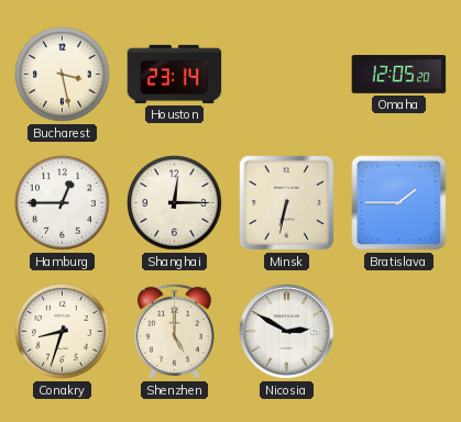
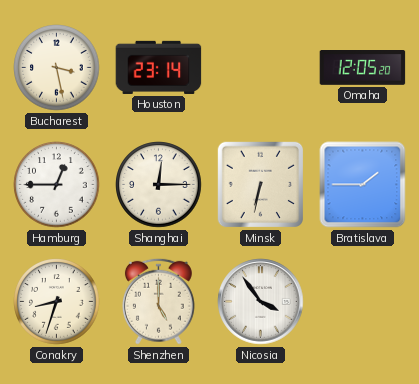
Nicosia: 2:50 -> 3:54
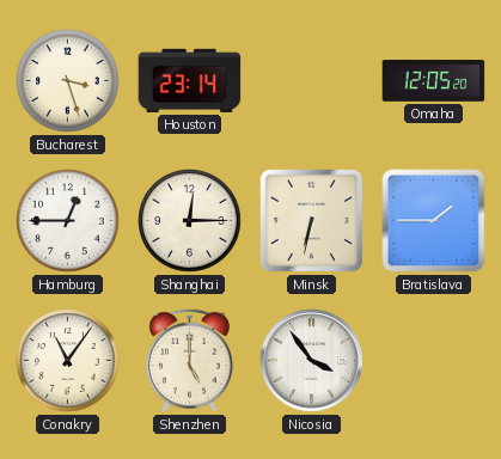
Bucharest: 3:28 -> 3:27
Conakry: 8:33 -> 11:06
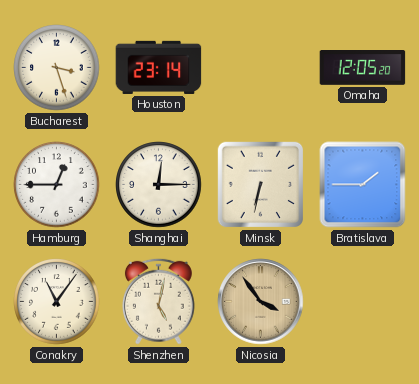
Shenzhen: 5:00 -> 5:02
Nicosia dial: white -> champagne
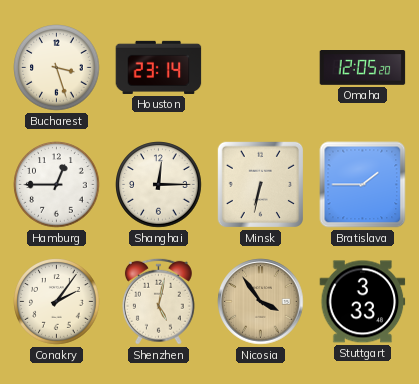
Conakry: 11:06 -> 2:06
Stuttgart: none -> 3:33
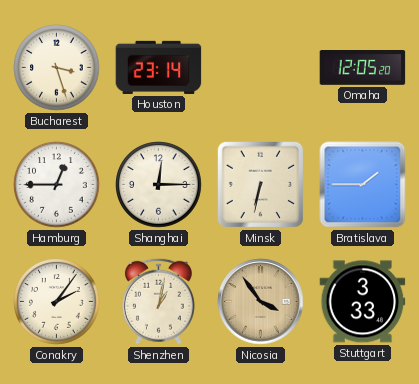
Shenzhen: 5:02 -> 1:02
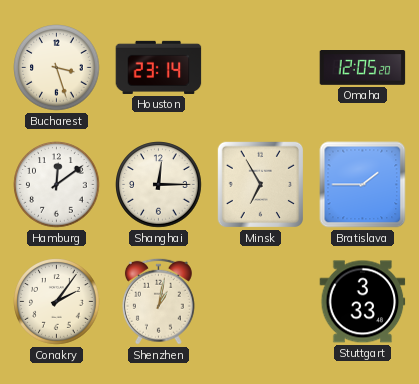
Hamburg: 12:45 -> 12:09
Minsk: 6:32 -> 6:55
Nicosia: 3:54 -> none
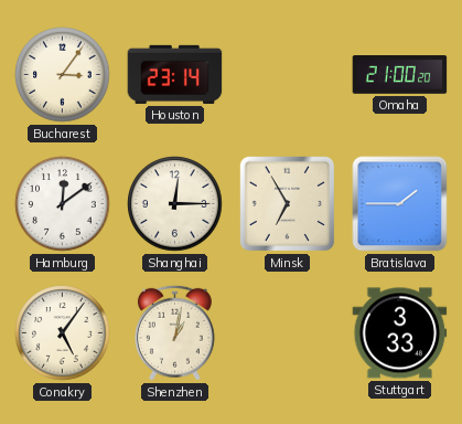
Bucharest: 3:27 -> 3:06
Omaha: 12:05 -> 21:00
Conakry: 2:06 -> 5:06
